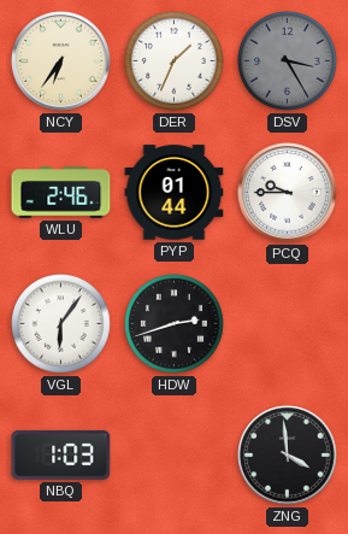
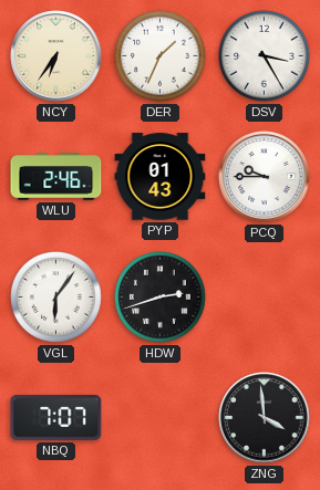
DSV dial: grey -> white
PYP: 01:44 -> 01:43
NBQ: 1:03 -> 7:07
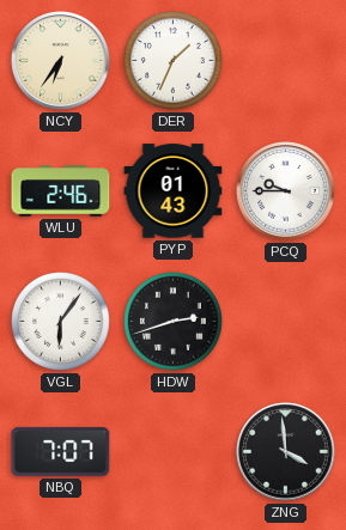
DSV: 3:25 -> none
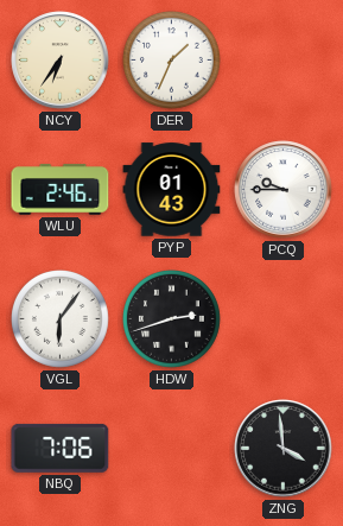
NBQ: 7:07 -> 7:06
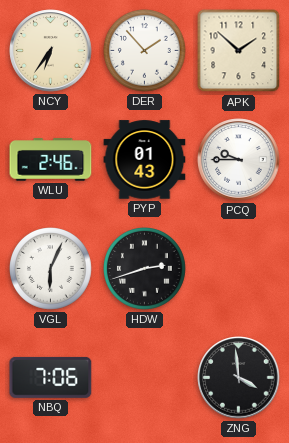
DER: 1:34 -> 1:53
APK: none -> 1:52
VGL: 6:06 -> 6:04
